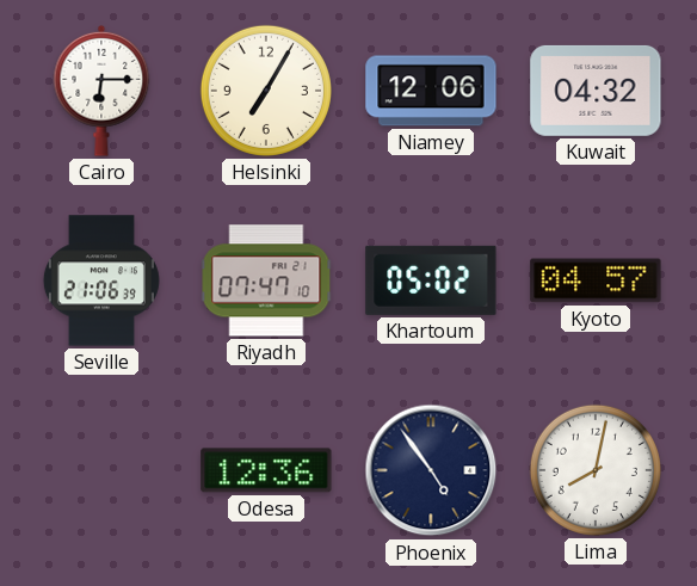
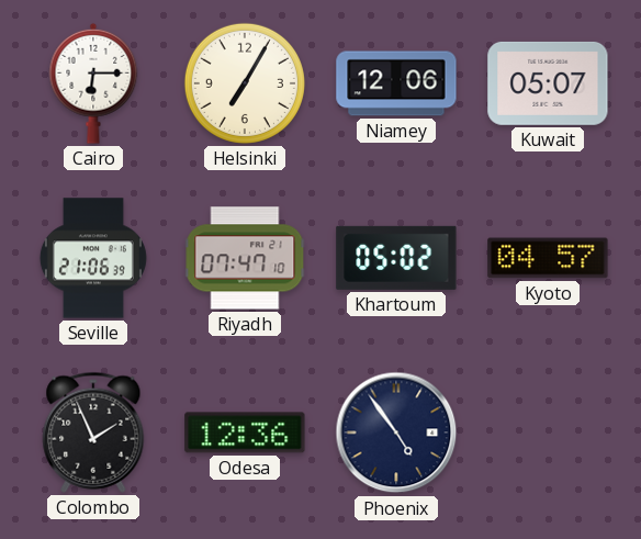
Kuwait: 04:32 -> 05:07
Colombo: none -> 1:56
Lima: 8:02 -> none
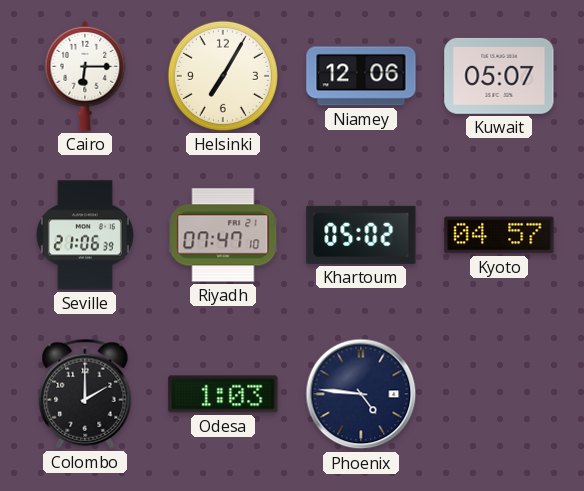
Colombo: 1:56 -> 2:00
Odesa: 12:36 -> 1:03
Phoenix: 4:54 -> 4:46
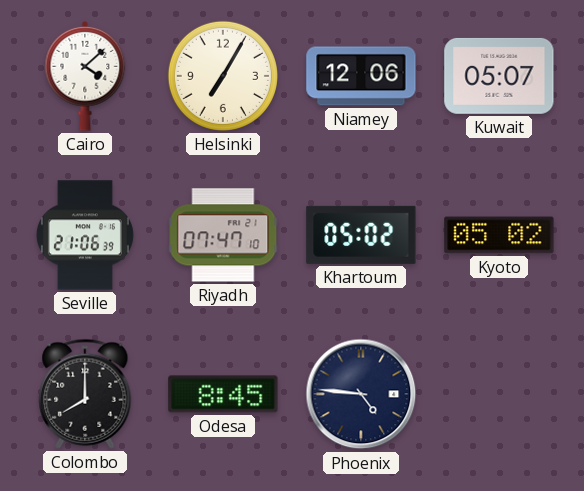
Cairo: 6:15 -> 4:08
Kyoto: 04:57 -> 05:02
Colombo: 2:00 -> 8:00
Odesa: 1:03 -> 8:45
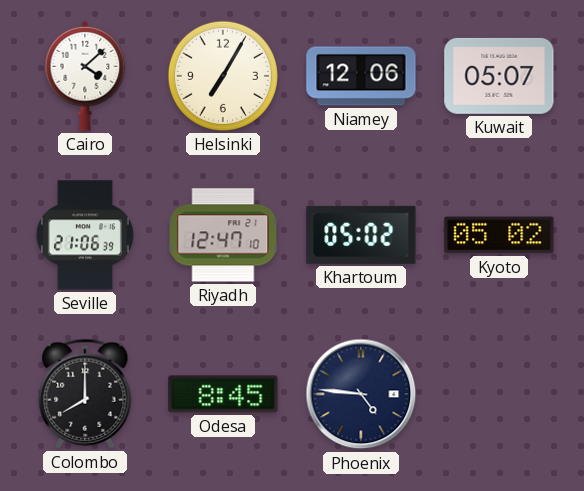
Riyadh: 07:47 -> 12:47
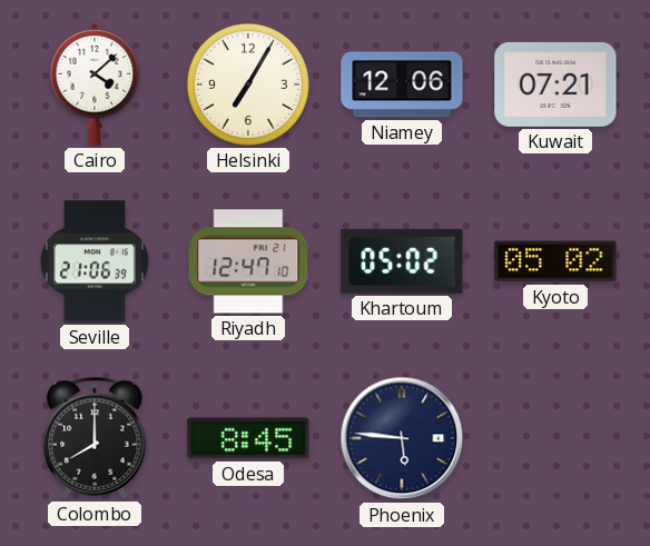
Kuwait: 05:07 -> 07:21
Phoenix: 4:46 -> 5:46
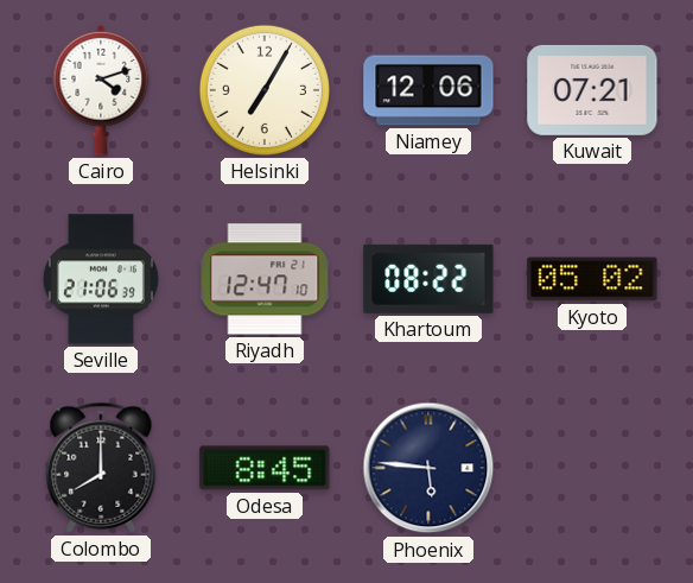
Cairo: 4:08 -> 4:12
Khartoum: 05:02 -> 08:22
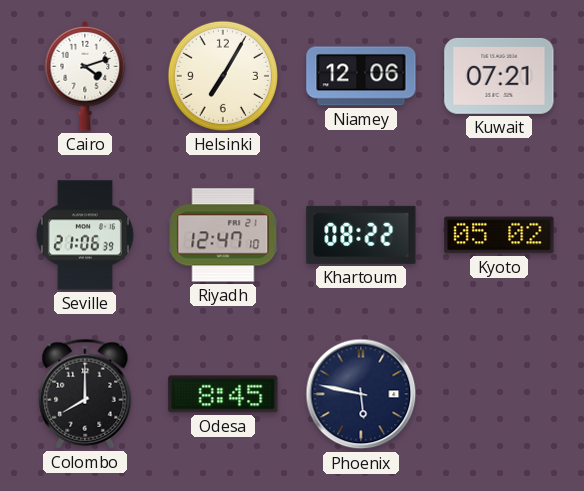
Phoenix: 5:46 -> 5:47
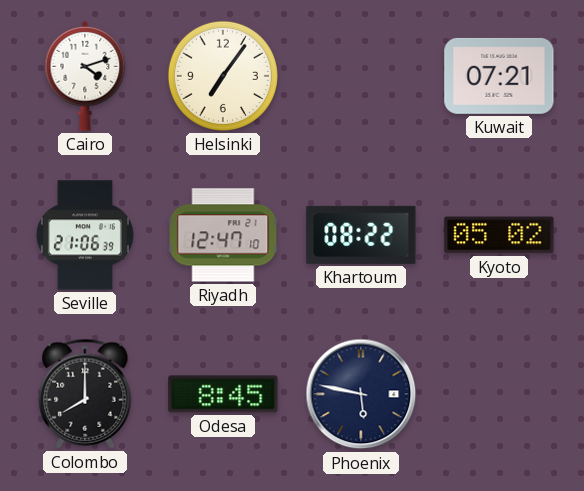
Helsinki: 7:05 -> 7:06
Niamey: 12:06 -> none
